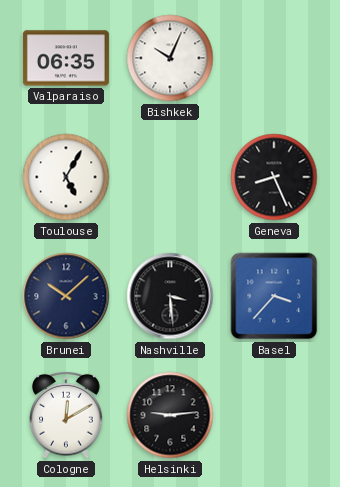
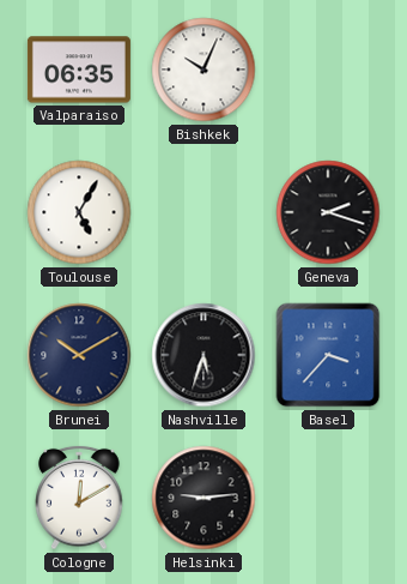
Geneva: 8:26 -> 2:18
Brunei: 10:08 -> 10:10
Nashville: 3:29 -> 5:33
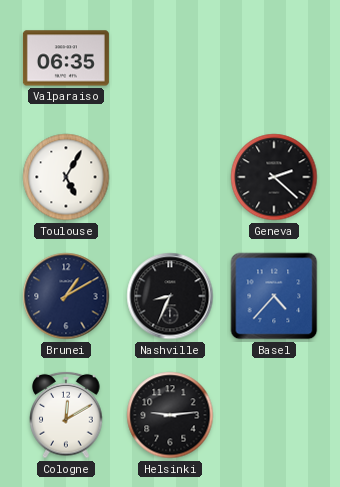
Bishkek: 10:04 -> none
Geneva: 2:18 -> 2:22
Brunei: 10:10 -> 1:10
Nashville: 5:33 -> 8:34
Basel: 3:37 -> 4:37
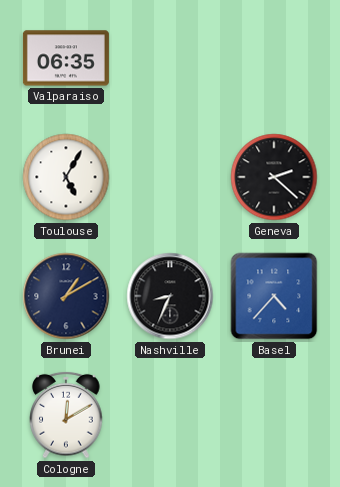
Helsinki: 9:14 -> none
